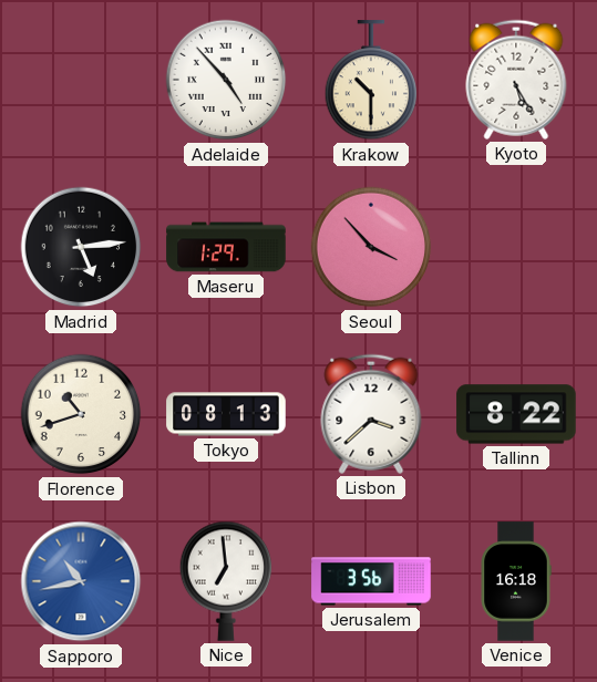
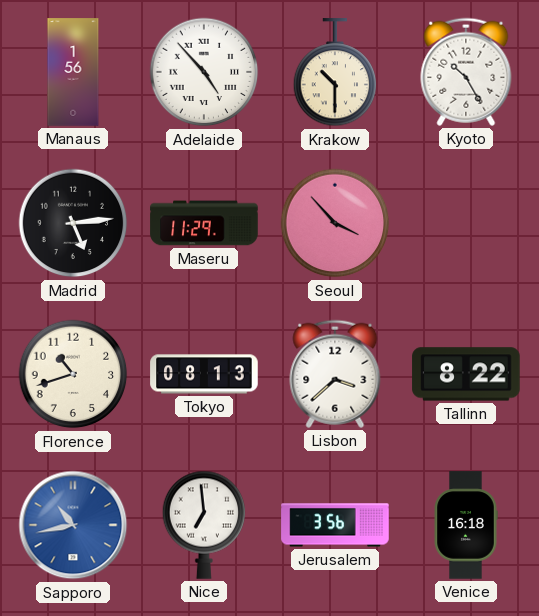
Manaus: none -> 1:56
Kyoto: 5:25 -> 10:25
Maseru: 1:29 -> 11:29
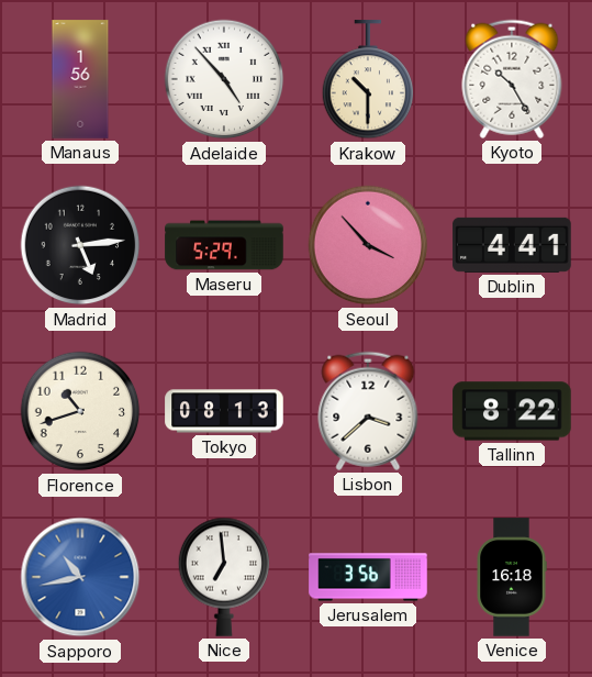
Maseru: 11:29 -> 5:29
Dublin: none -> 4:41
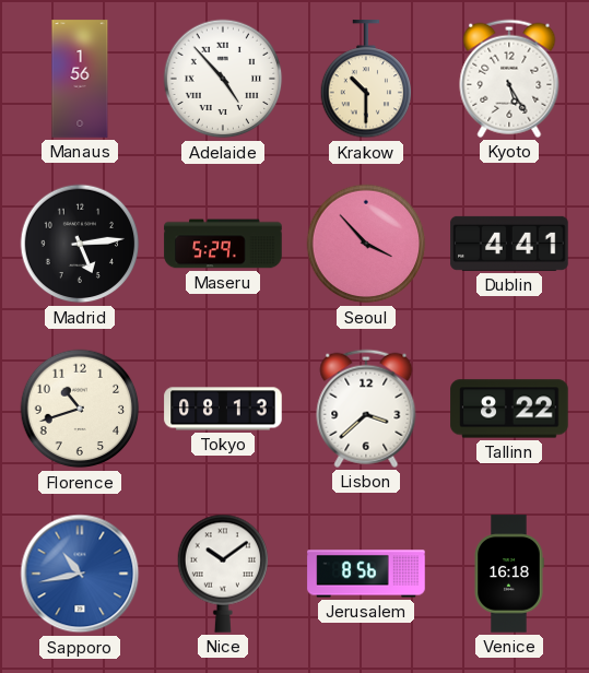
Kyoto: 10:25 -> 5:25
Nice: 6:59 -> 10:09
Jerusalem: 3:56 -> 8:56
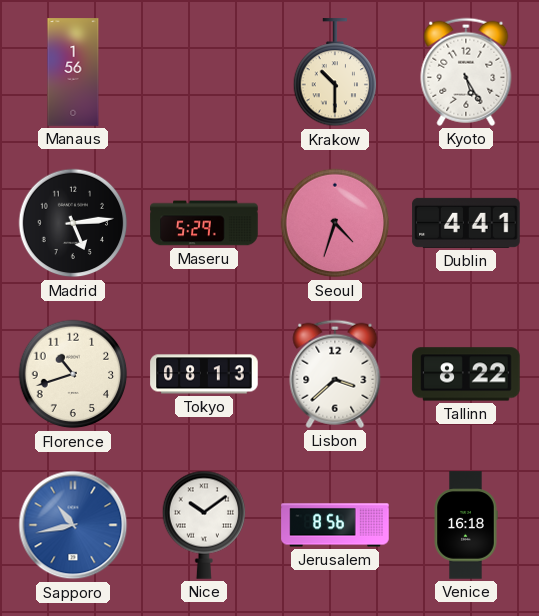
Adelaide: 4:53 -> none
Seoul: 3:53 -> 4:33
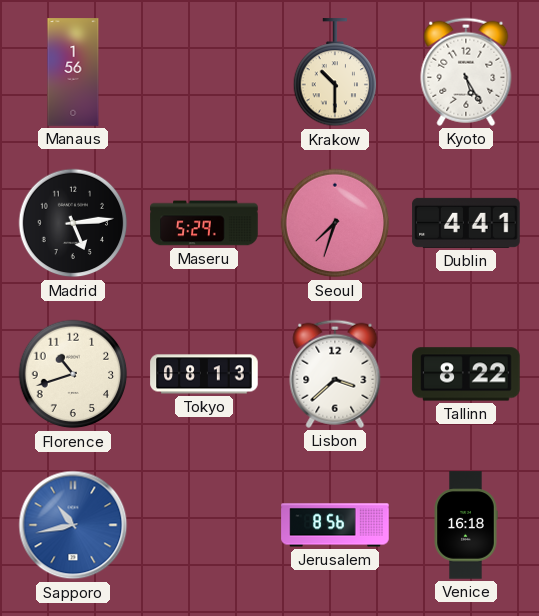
Seoul: 4:33 -> 7:33
Nice: 10:09 -> none
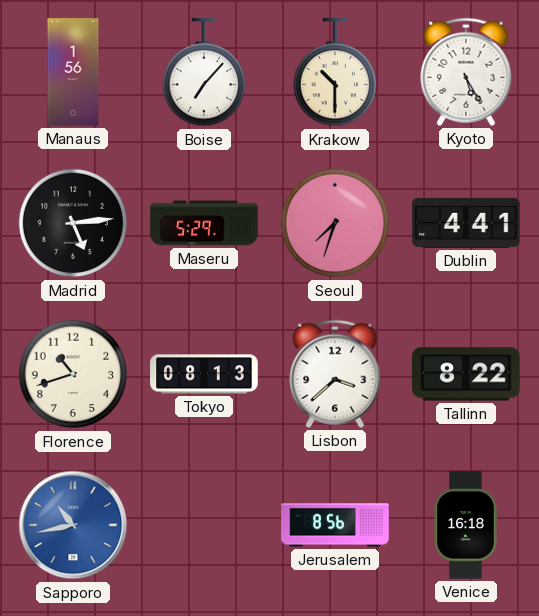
Boise: none -> 7:07
